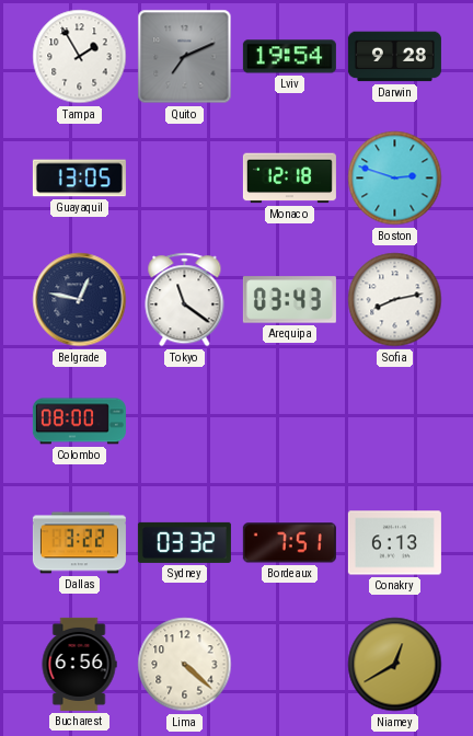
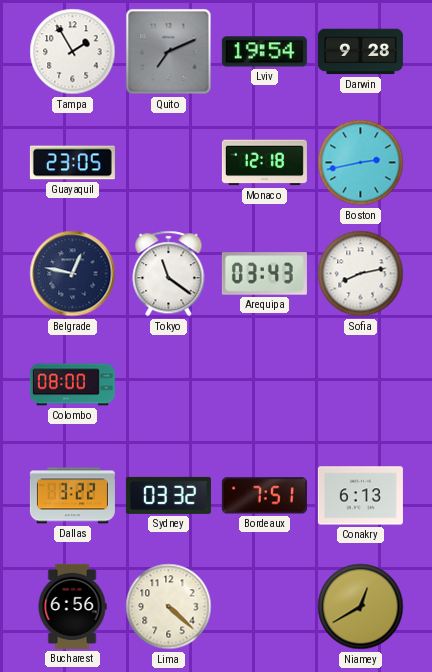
Guayaquil: 13:05 -> 23:05
Boston: 2:48 -> 2:43
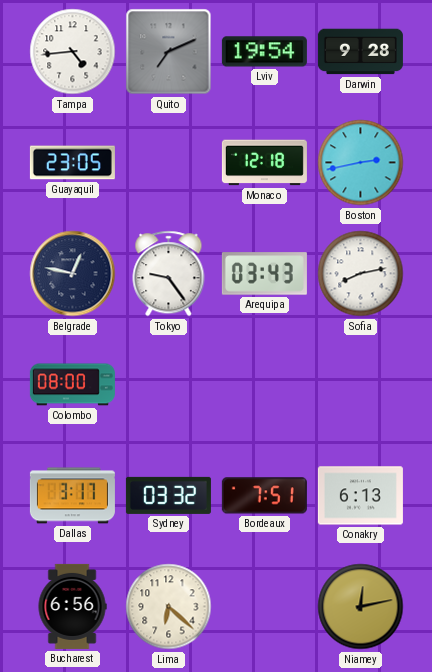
Tampa: 1:55 -> 4:44
Tokyo: 11:21 -> 9:24
Dallas: 3:22 -> 3:17
Lima: 4:22 -> 6:22
Niamey: 12:40 -> 12:13
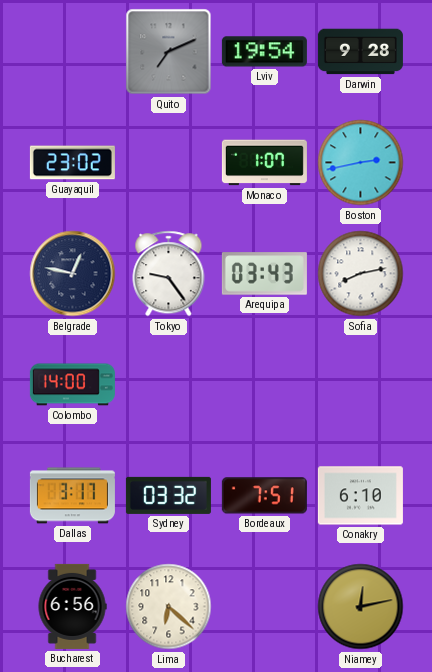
Tampa: 4:44 -> none
Guayaquil: 23:05 -> 23:02
Monaco: 12:18 -> 1:07
Colombo: 08:00 -> 14:00
Conakry: 6:13 -> 6:10
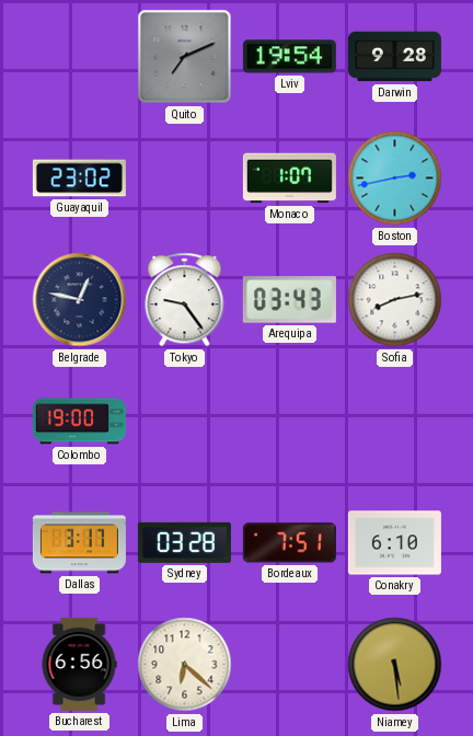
Colombo: 14:00 -> 19:00
Sydney: 03:32 -> 03:28
Niamey: 12:13 -> 5:29
